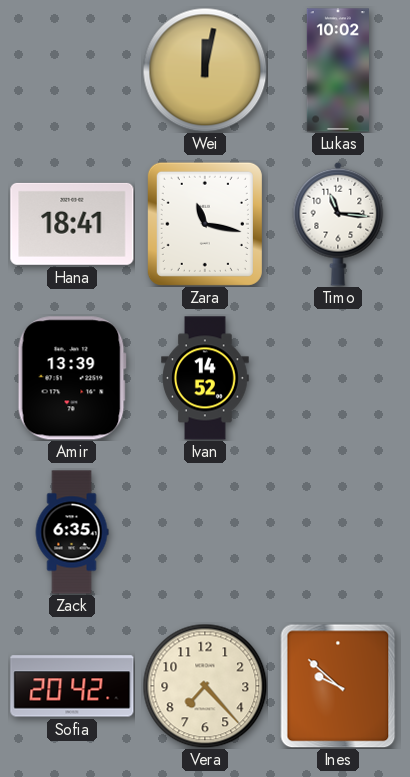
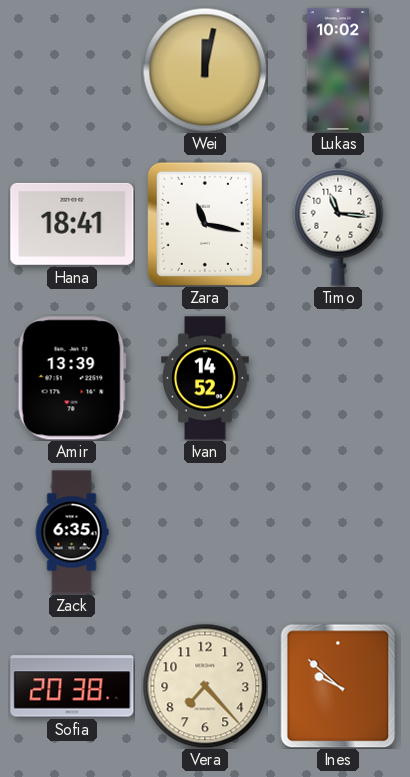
Sofia: 20:42 -> 20:38
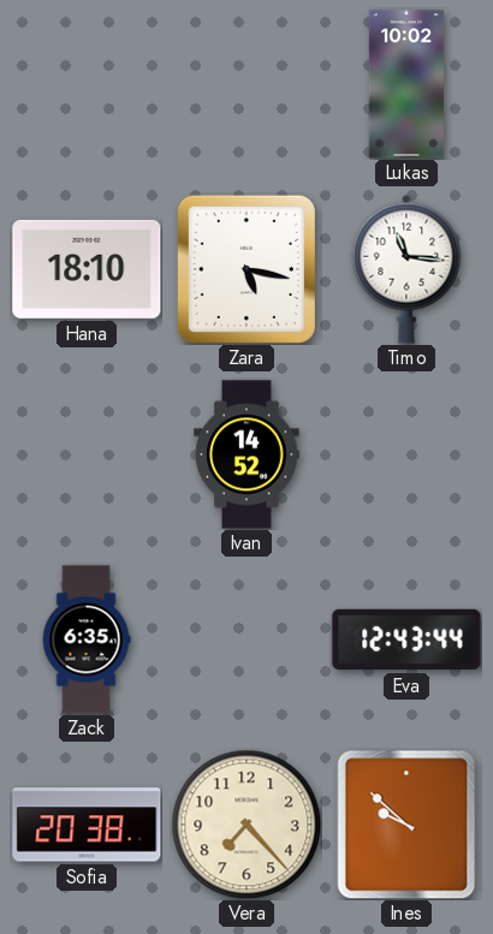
Wei: 12:02 -> none
Hana: 18:41 -> 18:10
Zara: 11:17 -> 5:17
Amir: 13:39 -> none
Eva: none -> 12:43
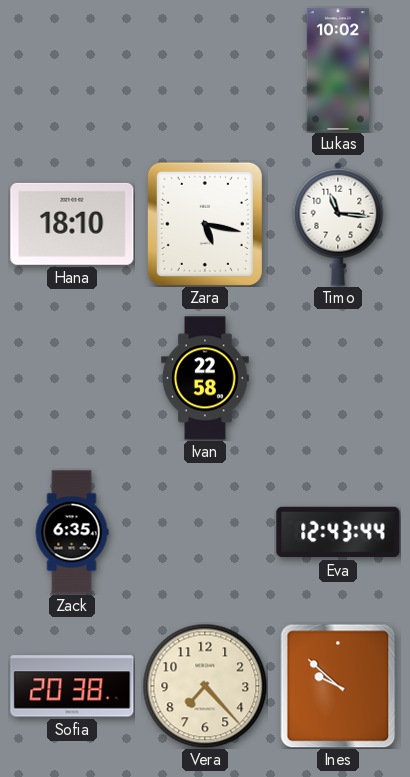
Ivan: 14:52 -> 22:58
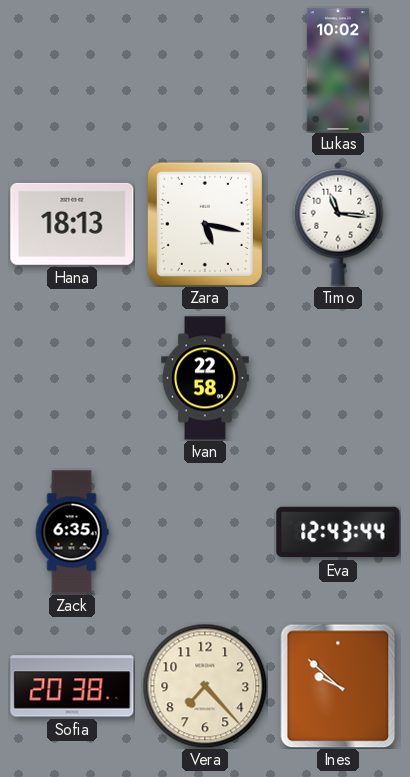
Hana: 18:10 -> 18:13
